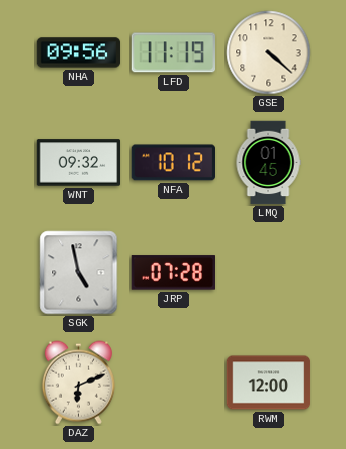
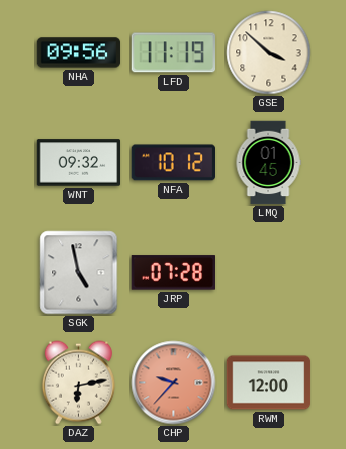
GSE: 4:22 -> 3:52
DAZ: 6:11 -> 6:13
CHP: none -> 9:37
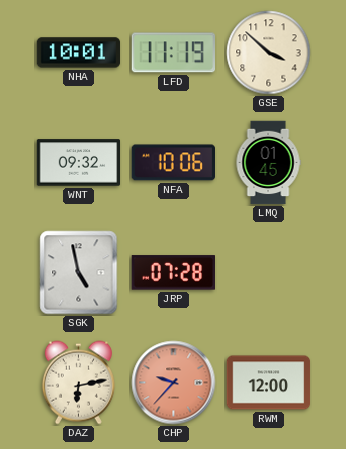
NHA: 09:56 -> 10:01
NFA: 10:12 -> 10:06
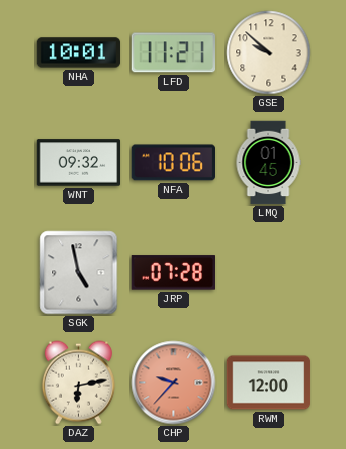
LFD: 11:19 -> 11:21
GSE: 3:52 -> 9:52
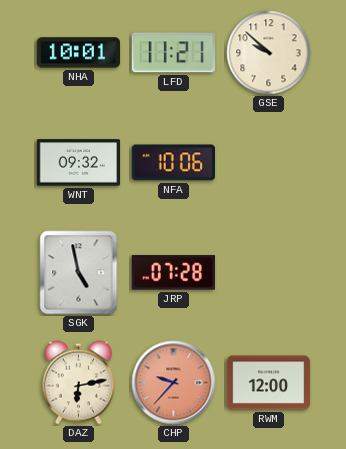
LMQ: 01:45 -> none
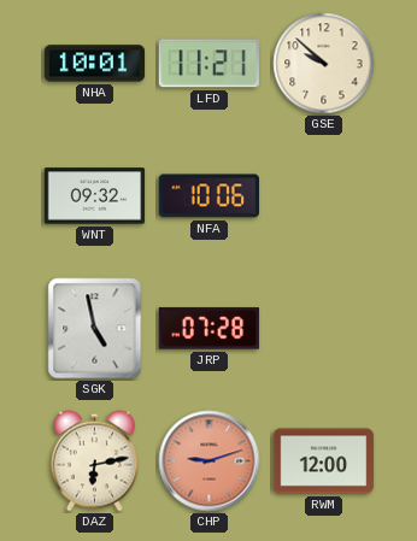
CHP: 9:37 -> 9:12
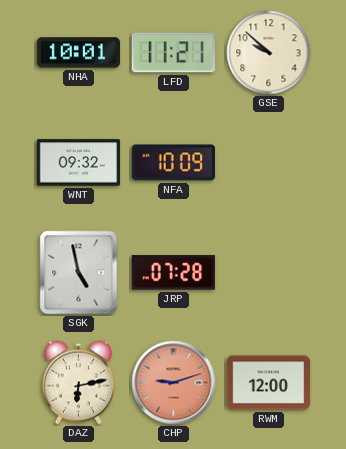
NFA: 10:06 -> 10:09
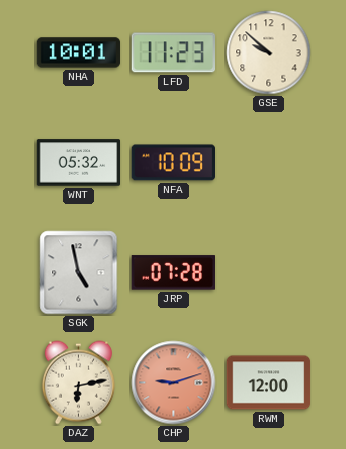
LFD: 11:21 -> 11:23
WNT: 09:32 -> 05:32
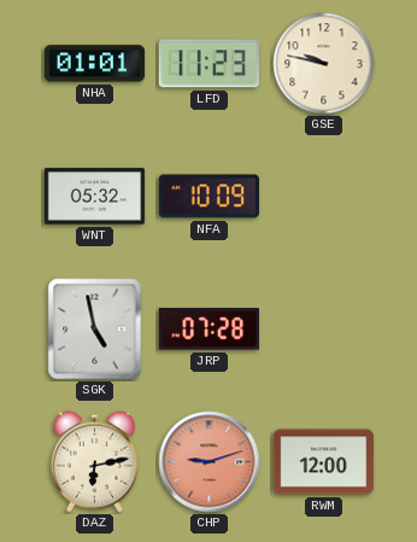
NHA: 10:01 -> 01:01
GSE: 9:52 -> 9:47
